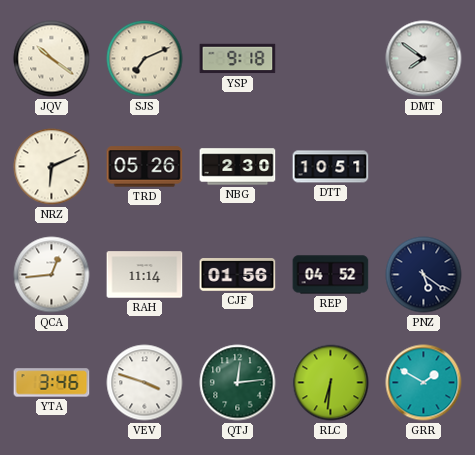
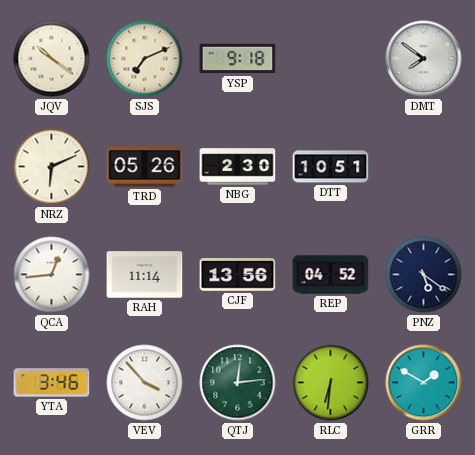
CJF: 01:56 -> 13:56
VEV: 3:48 -> 3:53
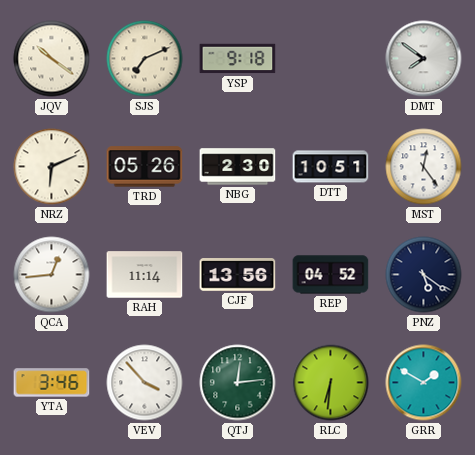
MST: none -> 12:24
